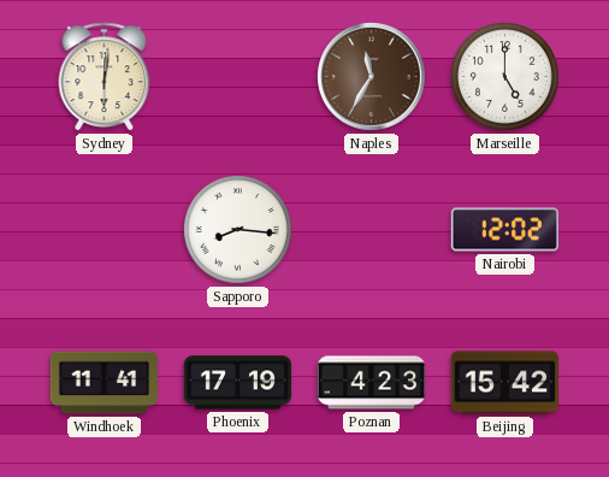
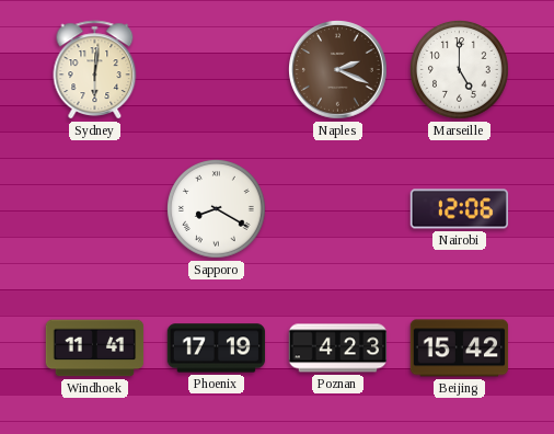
Naples: 11:35 -> 2:19
Sapporo: 8:16 -> 8:20
Nairobi: 12:02 -> 12:06
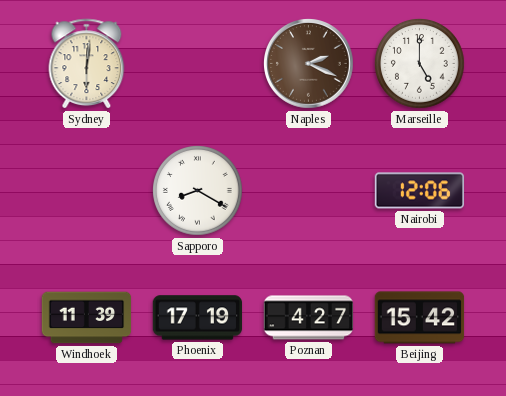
Windhoek: 11:41 -> 11:39
Poznan: 4:23 -> 4:27
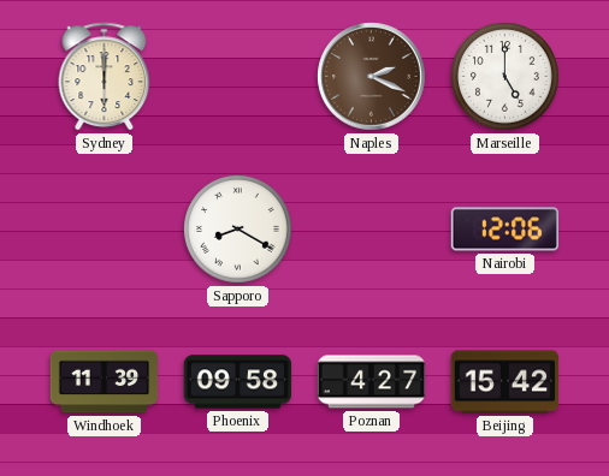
Sydney: 6:01 -> 6:00
Phoenix: 17:19 -> 09:58
